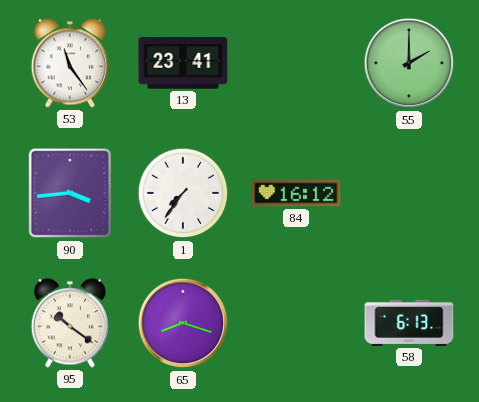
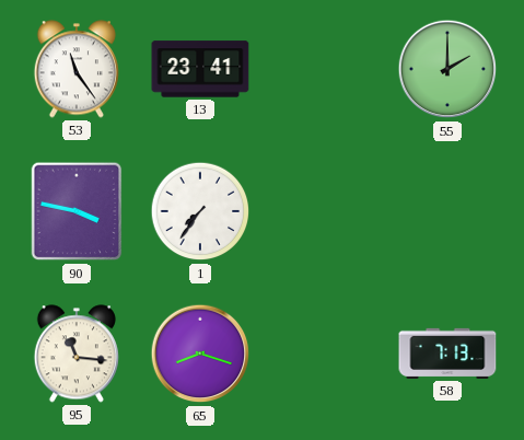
90: 3:44 -> 3:47
84: 16:12 -> none
95: 10:21 -> 11:16
58: 6:13 -> 7:13
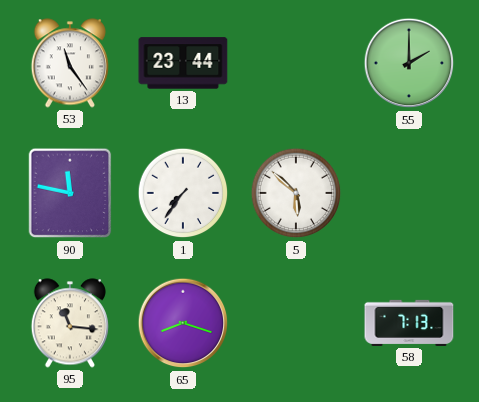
13: 23:41 -> 23:44
90: 3:47 -> 11:47
5: none -> 5:52
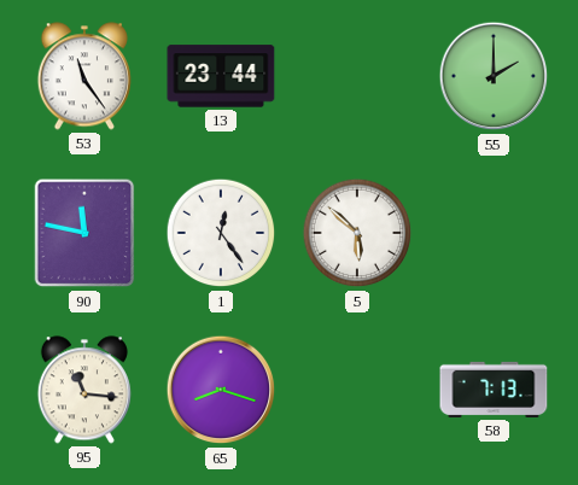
1: 7:36 -> 12:24
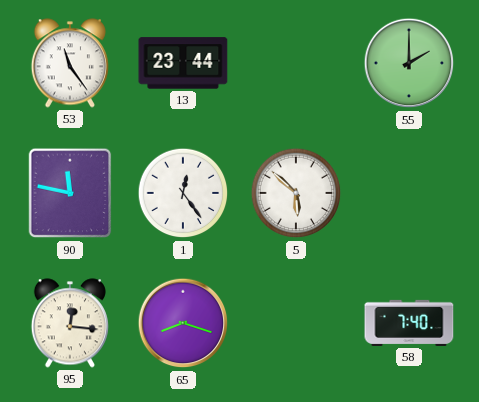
95: 11:16 -> 12:16
58: 7:13 -> 7:40
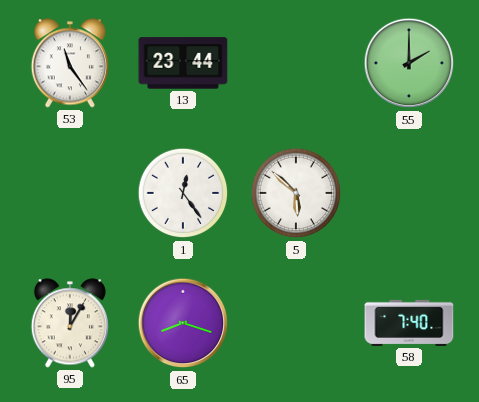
90: 11:47 -> none
95: 12:16 -> 12:05
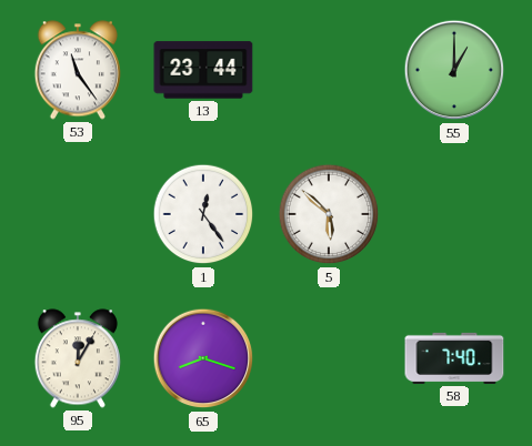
55: 2:00 -> 1:00
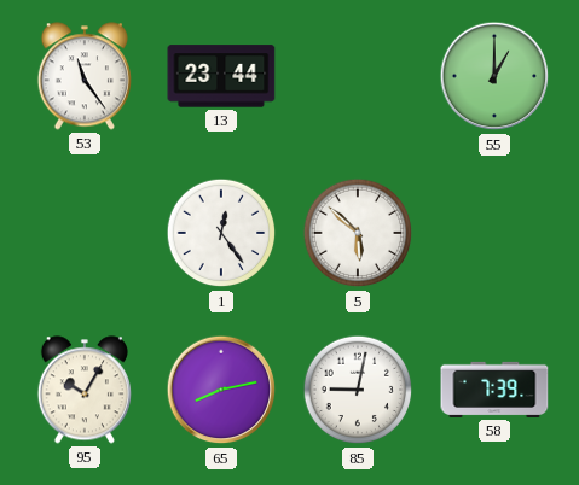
95: 12:05 -> 10:05
65: 8:18 -> 8:13
85: none -> 9:02
58: 7:40 -> 7:39
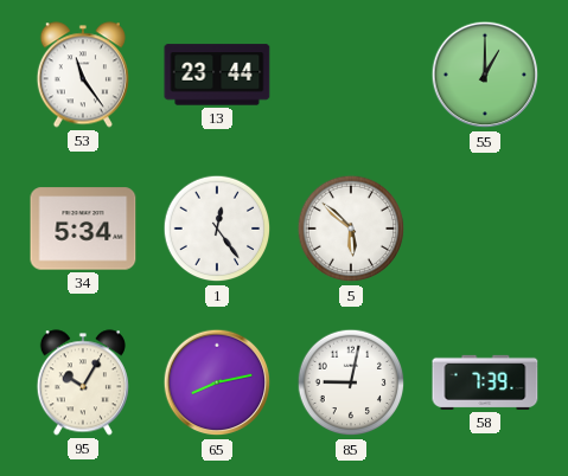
34: none -> 5:34
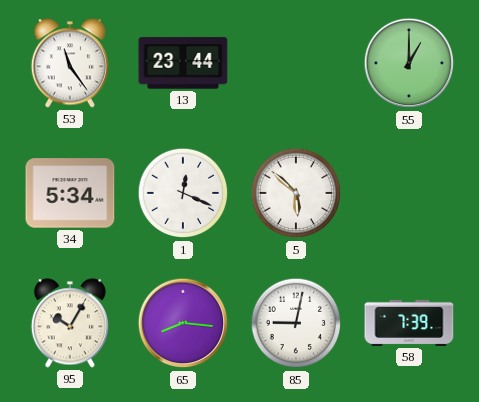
1: 12:24 -> 12:19
65: 8:13 -> 8:16
